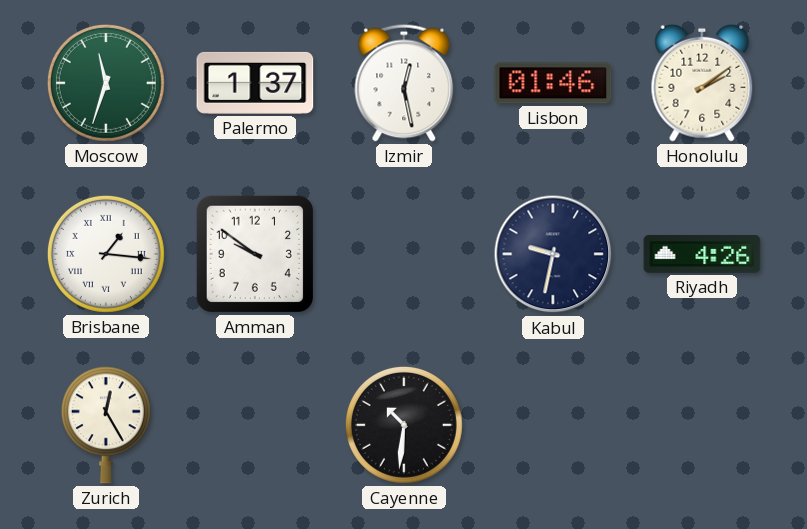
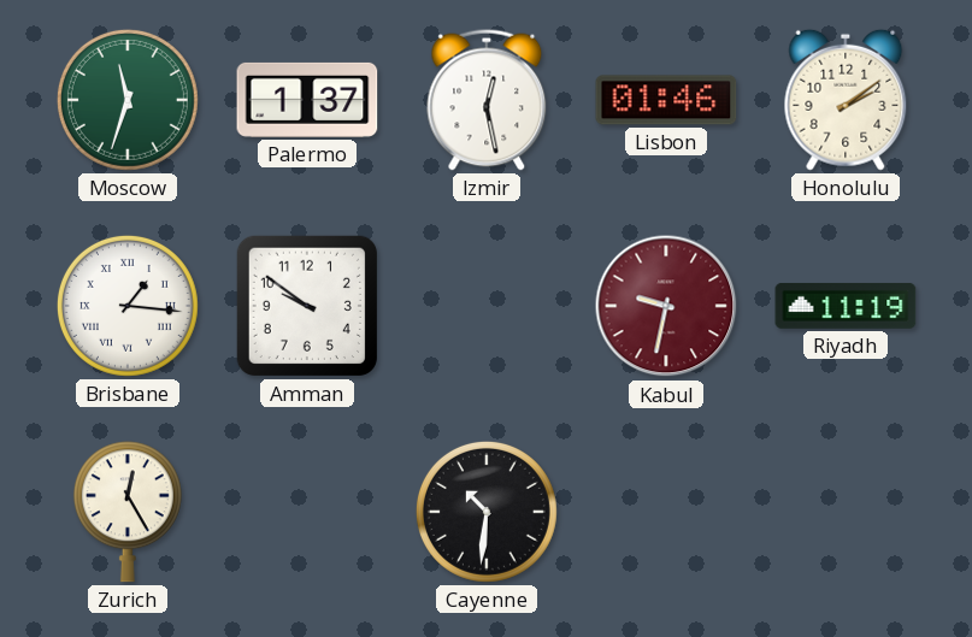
Kabul dial: navy -> burgundy
Riyadh: 4:26 -> 11:19
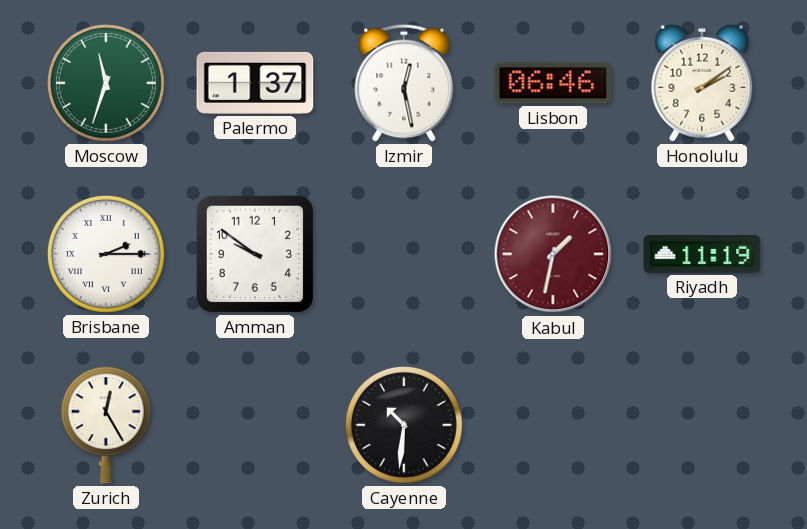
Lisbon: 01:46 -> 06:46
Brisbane: 1:16 -> 2:15
Kabul: 9:32 -> 1:32
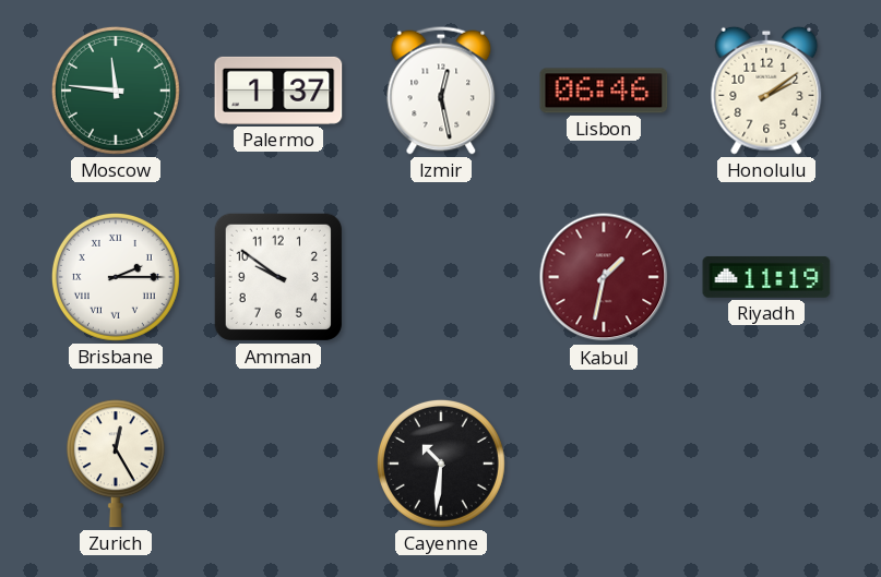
Moscow: 11:33 -> 11:46
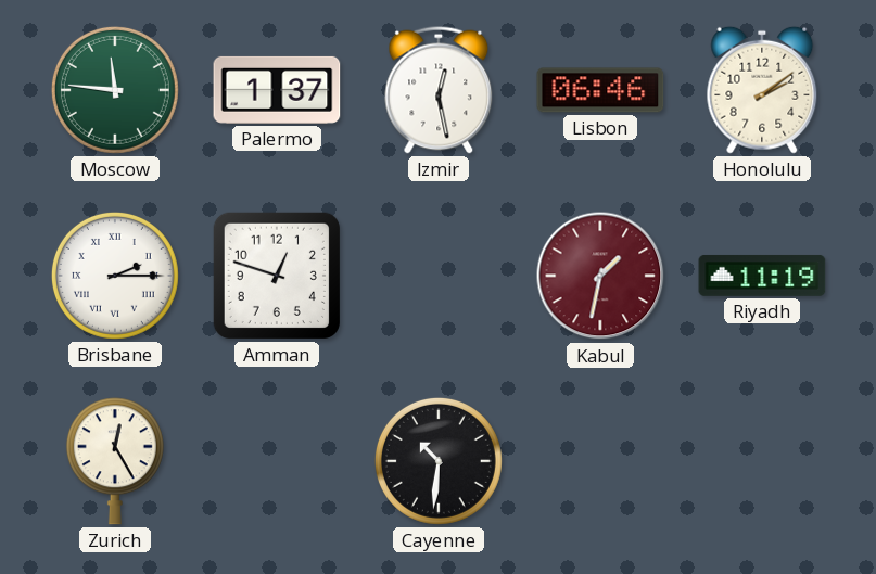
Amman: 9:51 -> 12:48
